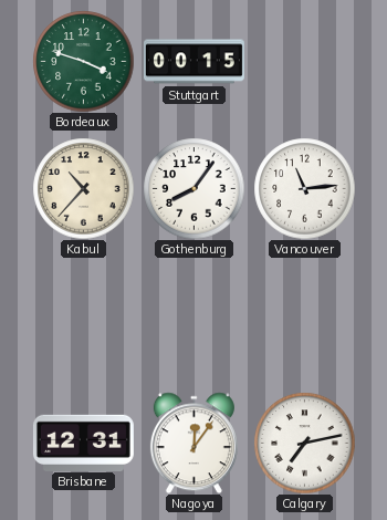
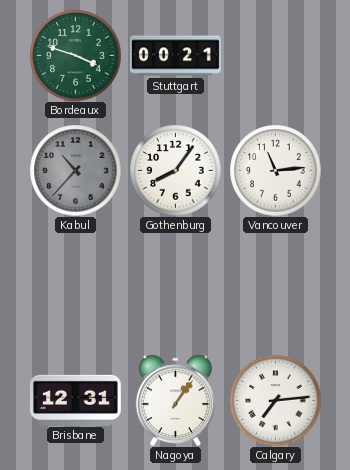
Stuttgart: 00:15 -> 00:21
Kabul dial: cream -> grey
Nagoya: 12:06 -> 1:06
Calgary: 7:13 -> 7:14
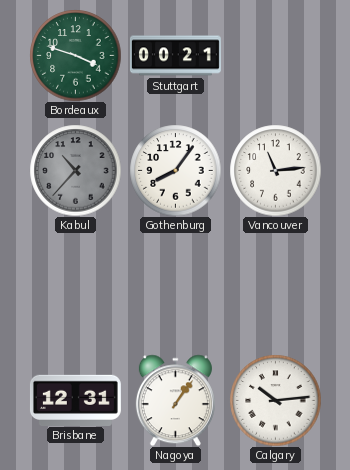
Calgary: 7:14 -> 10:14
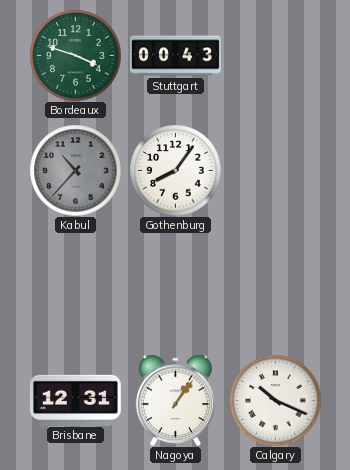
Stuttgart: 00:21 -> 00:43
Vancouver: 11:14 -> none
Calgary: 10:14 -> 10:19
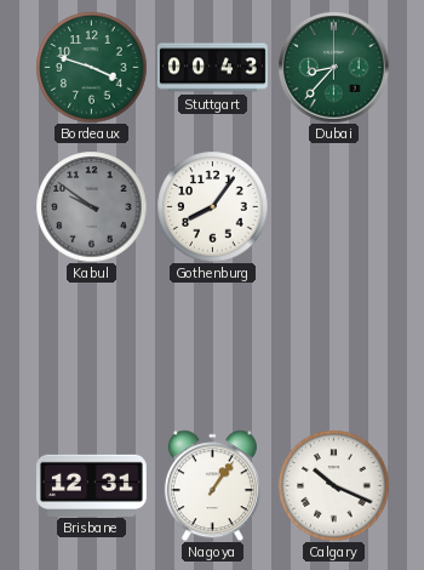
Dubai: none -> 8:37
Kabul: 10:37 -> 9:51
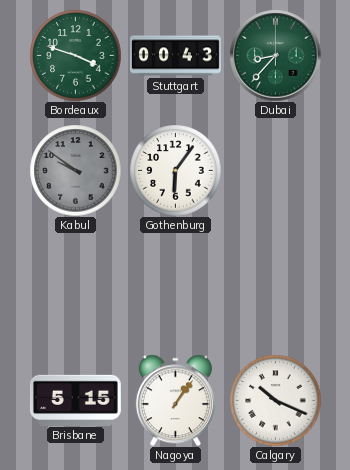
Gothenburg: 8:06 -> 6:06
Brisbane: 12:31 -> 5:15
